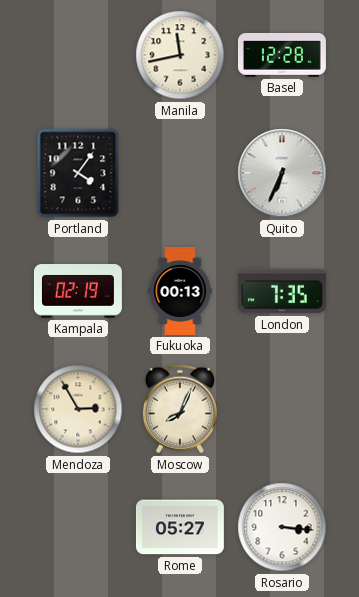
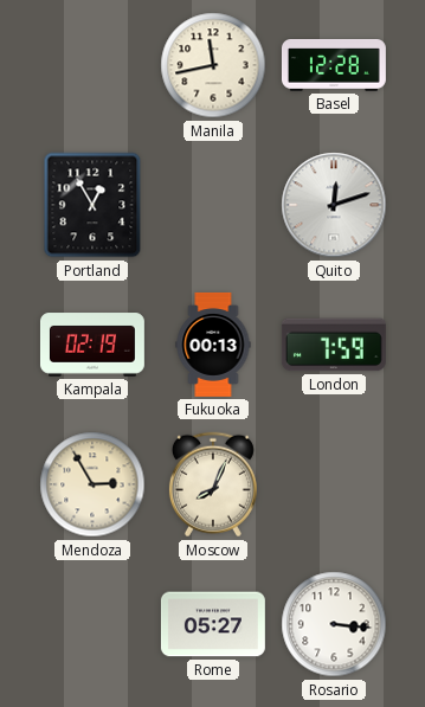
Portland: 4:06 -> 12:55
Quito: 6:34 -> 12:12
London: 7:35 -> 7:59
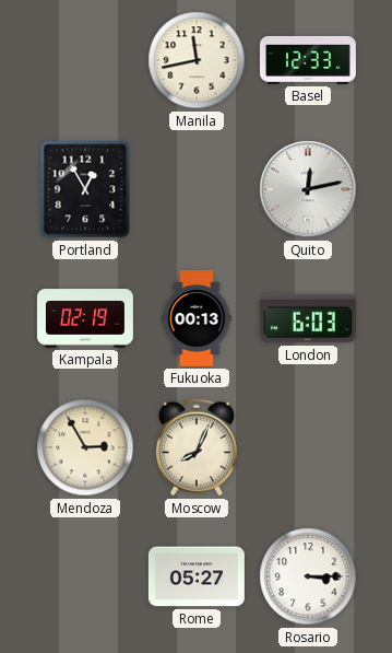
Basel: 12:28 -> 12:33
Quito: 12:12 -> 12:13
London: 7:59 -> 6:03
Rosario: 3:16 -> 3:15
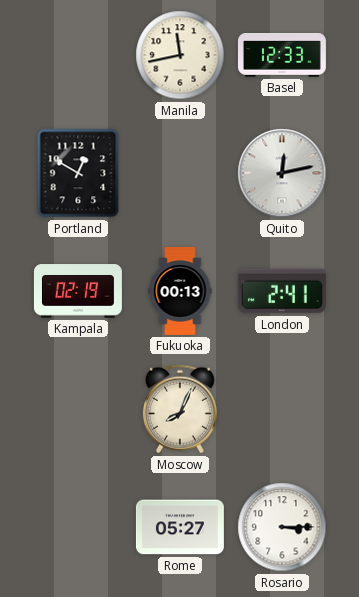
Portland: 12:55 -> 12:50
London: 6:03 -> 2:41
Mendoza: 2:55 -> none
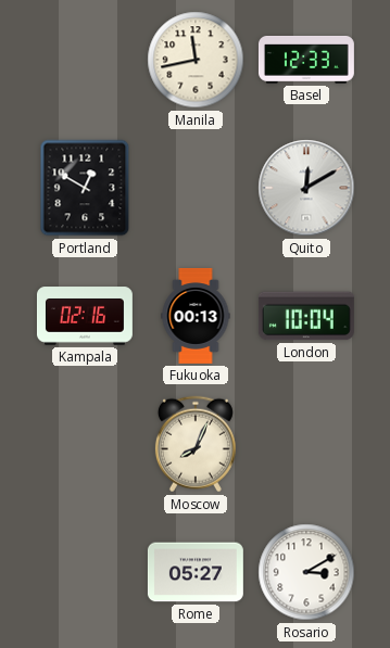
Quito: 12:13 -> 12:10
Kampala: 02:19 -> 02:16
London: 2:41 -> 10:04
Rosario: 3:15 -> 3:10
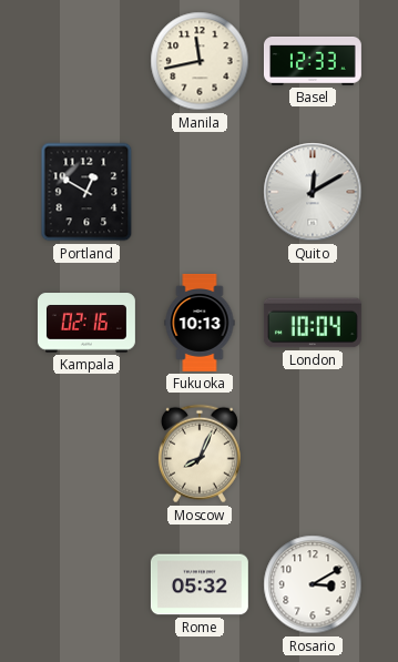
Fukuoka: 00:13 -> 10:13
Rome: 05:27 -> 05:32
